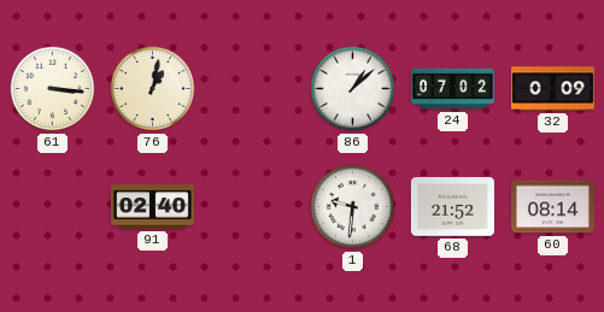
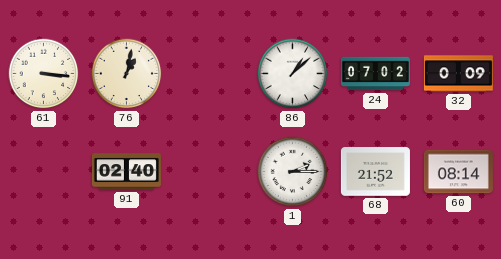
1: 9:31 -> 2:15
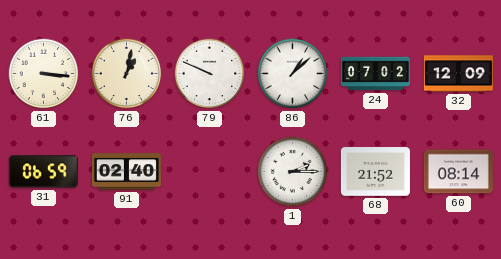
79: none -> 9:49
32: 0:09 -> 12:09
31: none -> 06:59
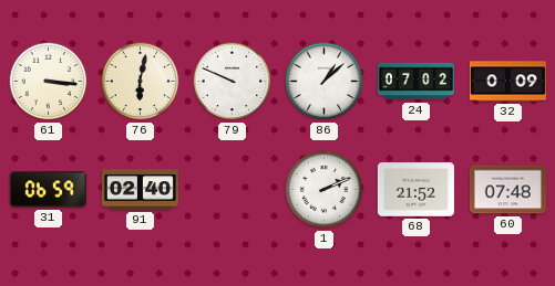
76: 1:02 -> 6:02
32: 12:09 -> 0:09
1: 2:15 -> 2:11
60: 08:14 -> 07:48
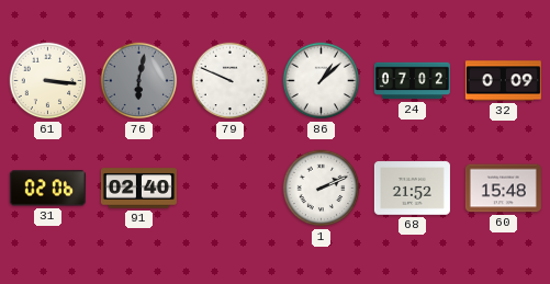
76 dial: cream -> grey
31: 06:59 -> 02:06
60: 07:48 -> 15:48
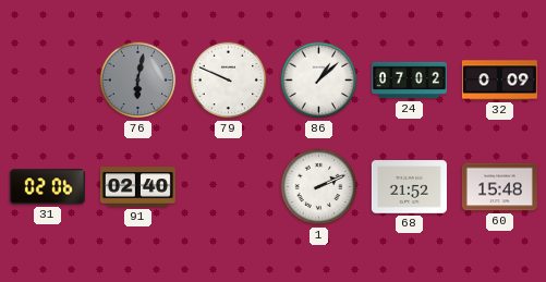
61: 3:16 -> none
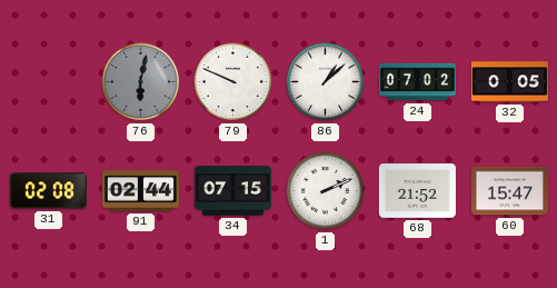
32: 0:09 -> 0:05
31: 02:06 -> 02:08
91: 02:40 -> 02:44
34: none -> 07:15
60: 15:48 -> 15:47
